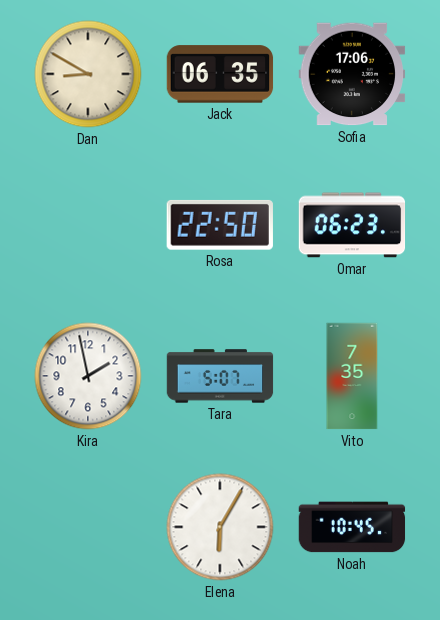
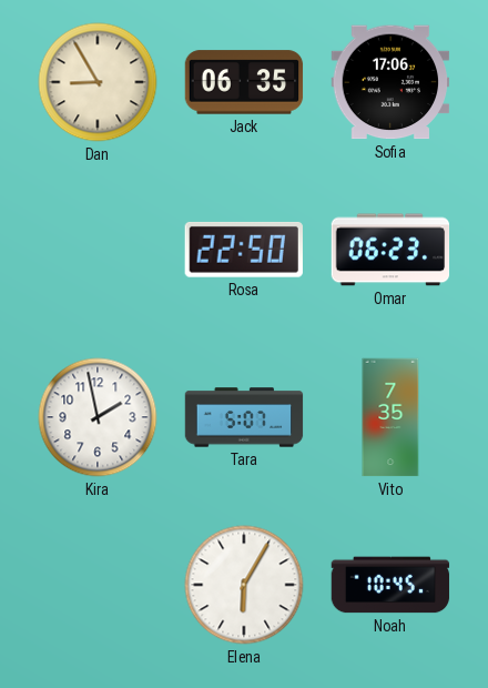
Dan: 8:50 -> 8:55
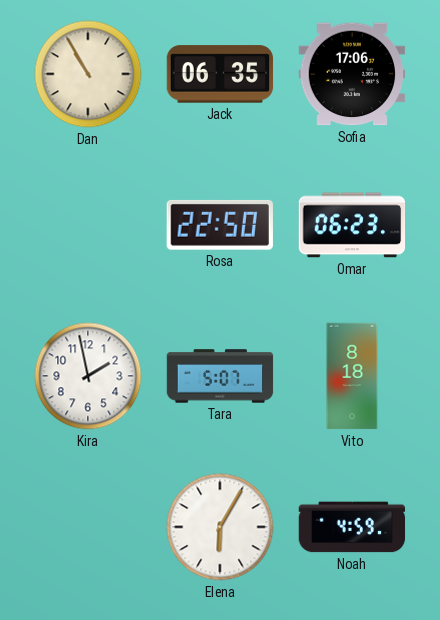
Dan: 8:55 -> 10:55
Vito: 7:35 -> 8:18
Noah: 10:45 -> 4:59
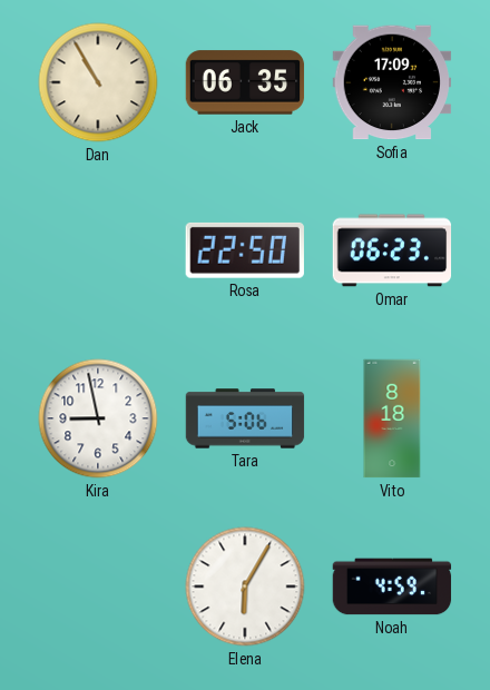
Sofia: 17:06 -> 17:09
Kira: 1:58 -> 8:58
Tara: 5:07 -> 5:06
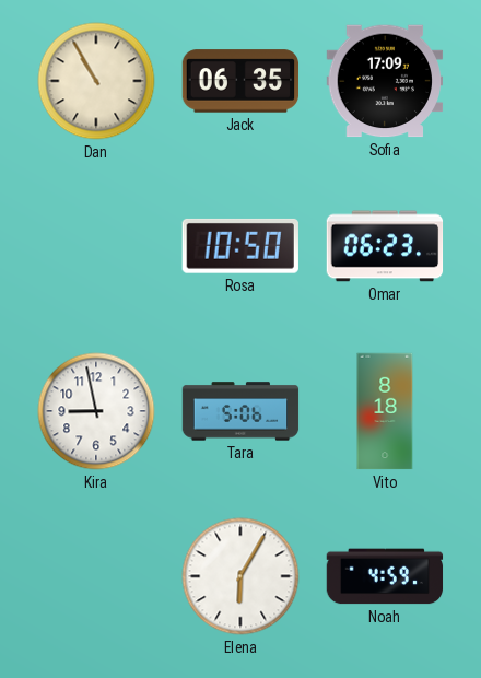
Rosa: 22:50 -> 10:50
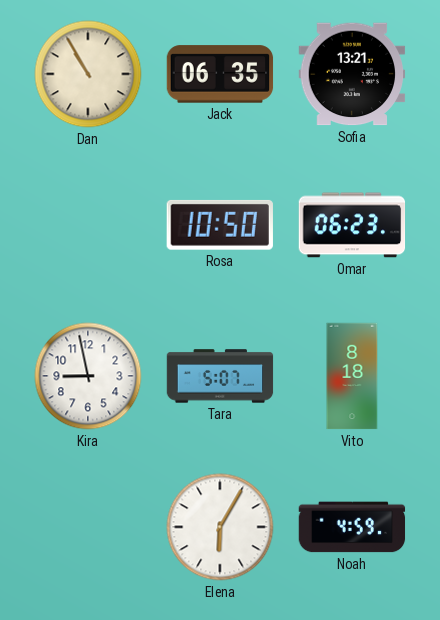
Sofia: 17:09 -> 13:21
Tara: 5:06 -> 5:07
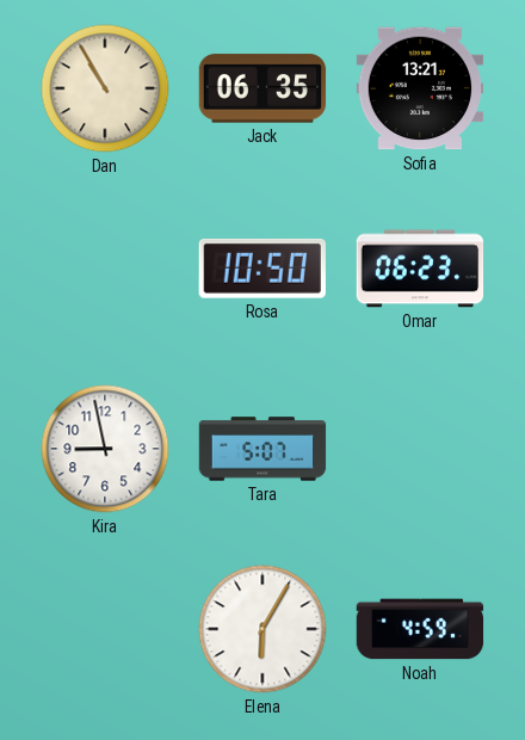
Vito: 8:18 -> none
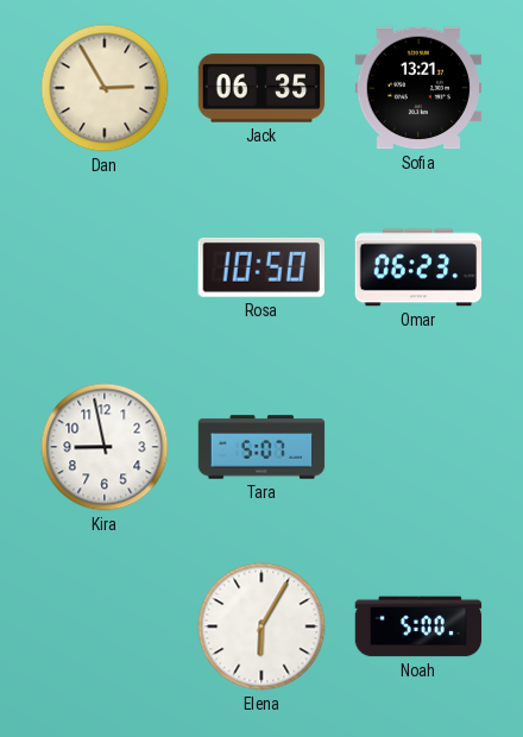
Dan: 10:55 -> 2:55
Noah: 4:59 -> 5:00
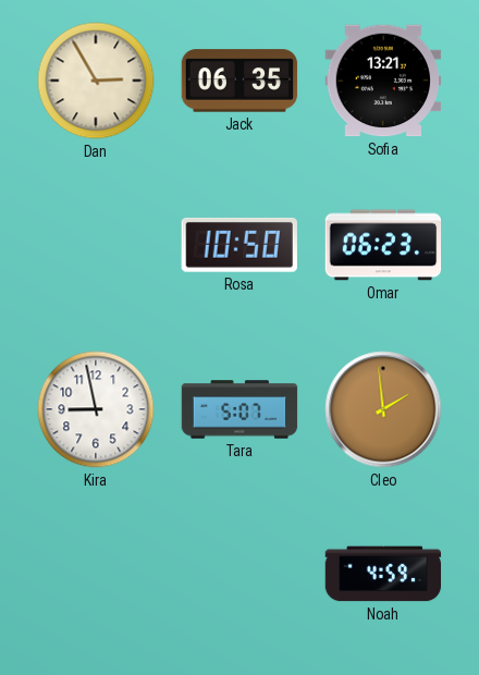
Cleo: none -> 1:59
Elena: 6:05 -> none
Noah: 5:00 -> 4:59
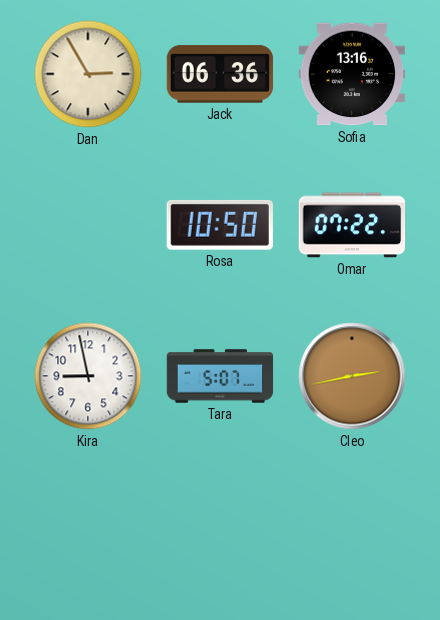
Jack: 06:35 -> 06:36
Sofia: 13:21 -> 13:16
Omar: 06:23 -> 07:22
Cleo: 1:59 -> 2:43
Noah: 4:59 -> none
